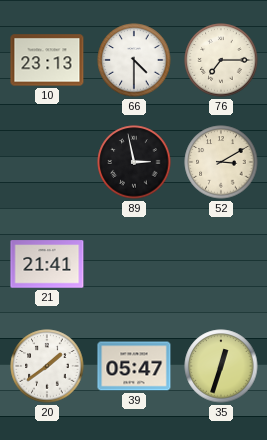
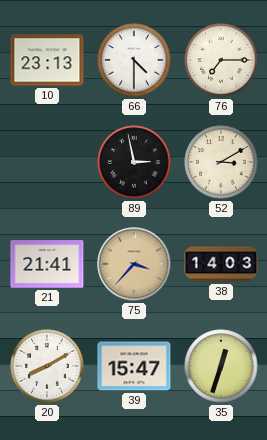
75: none -> 3:37
38: none -> 14:03
20: 1:39 -> 8:10
39: 05:47 -> 15:47
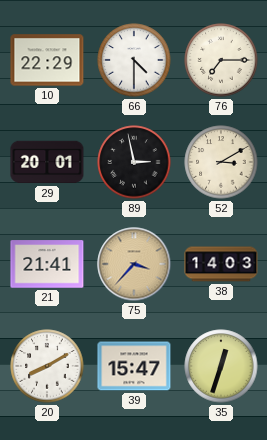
10: 23:13 -> 22:29
29: none -> 20:01
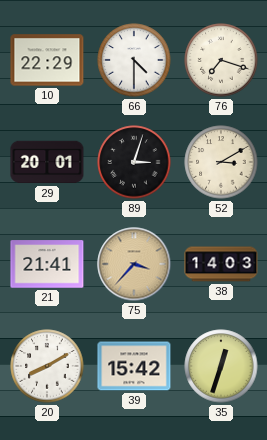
76: 7:15 -> 7:18
89: 2:58 -> 3:03
39: 15:47 -> 15:42
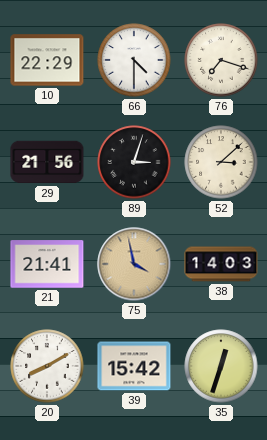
29: 20:01 -> 21:56
52: 3:10 -> 3:08
75: 3:37 -> 3:58
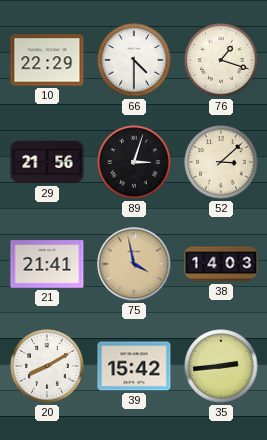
76: 7:18 -> 1:18
35: 12:33 -> 2:44
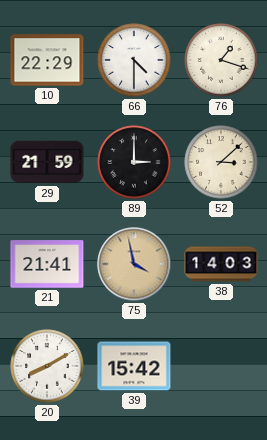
29: 21:56 -> 21:59
89: 3:03 -> 3:00
35: 2:44 -> none
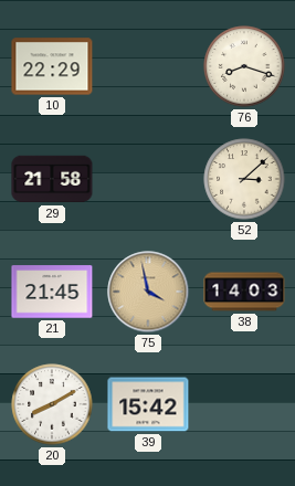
66: 4:30 -> none
76: 1:18 -> 8:18
29: 21:59 -> 21:58
89: 3:00 -> none
21: 21:41 -> 21:45
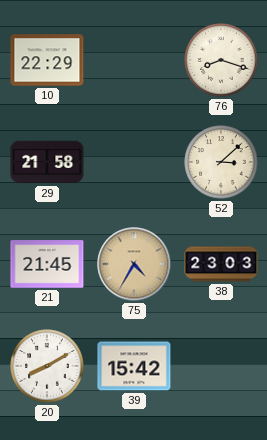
75: 3:58 -> 4:35
38: 14:03 -> 23:03
